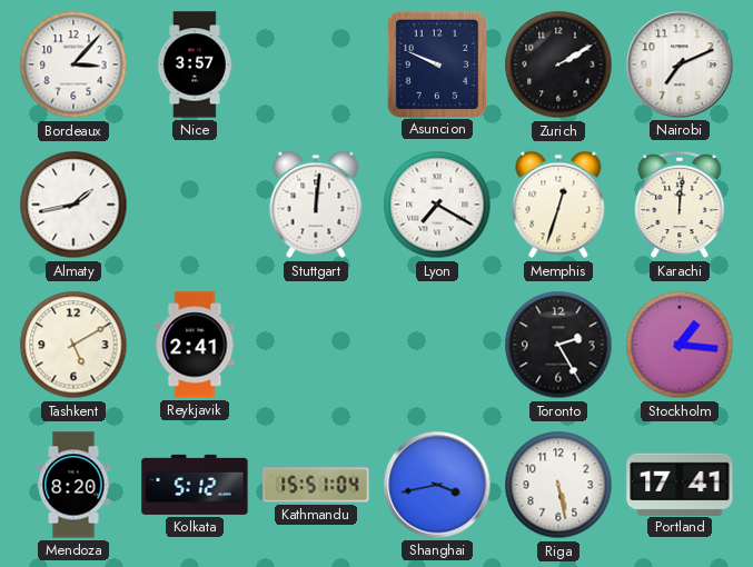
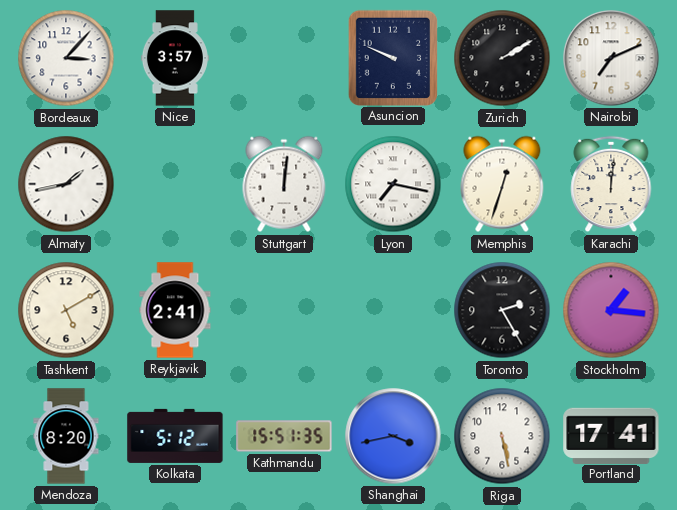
Lyon: 7:20 -> 7:17
Kathmandu: 15:51:04 -> 15:51:35
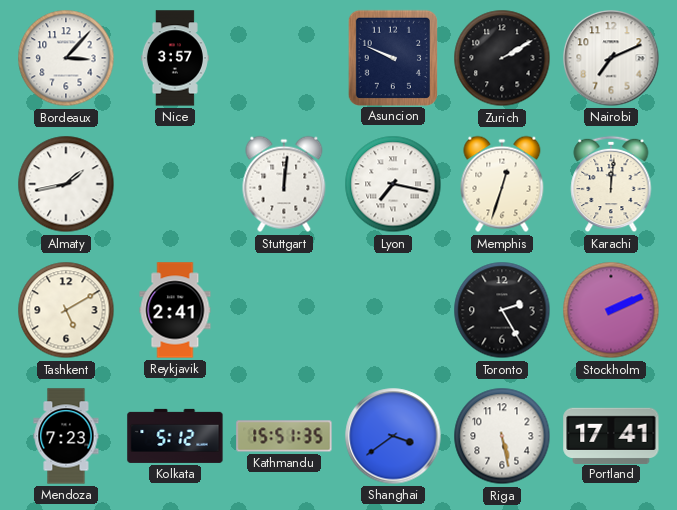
Stockholm: 1:16 -> 2:11
Mendoza: 8:20 -> 7:23
Shanghai: 3:43 -> 3:39
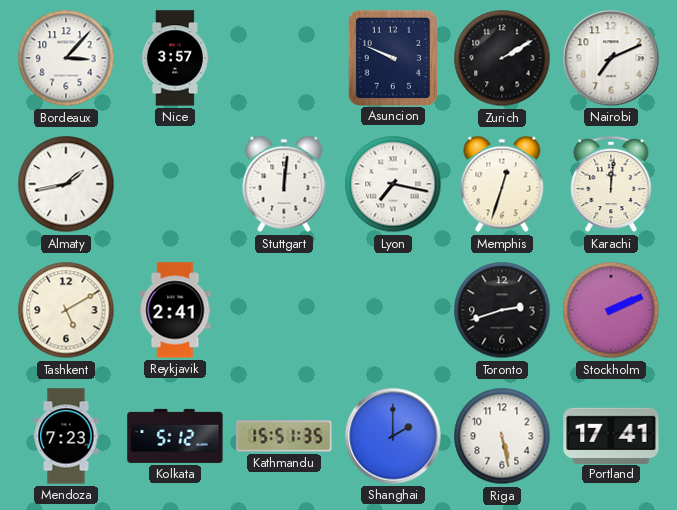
Toronto: 2:25 -> 2:42
Shanghai: 3:39 -> 2:00
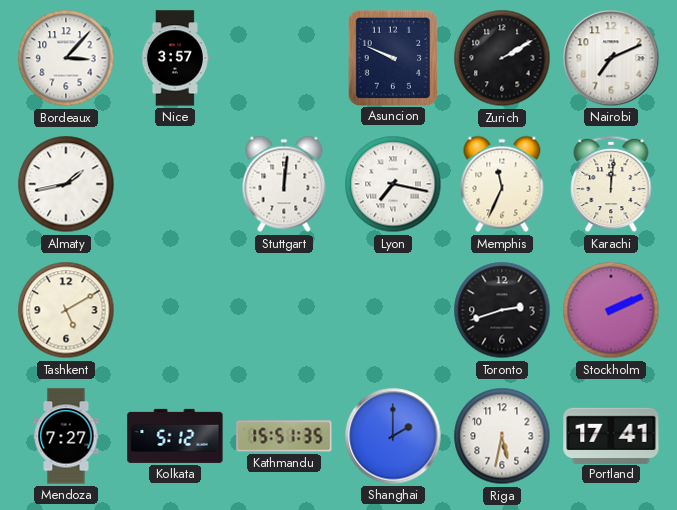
Memphis: 12:33 -> 11:34
Reykjavik: 2:41 -> none
Mendoza: 7:23 -> 7:27
Riga: 5:28 -> 5:32
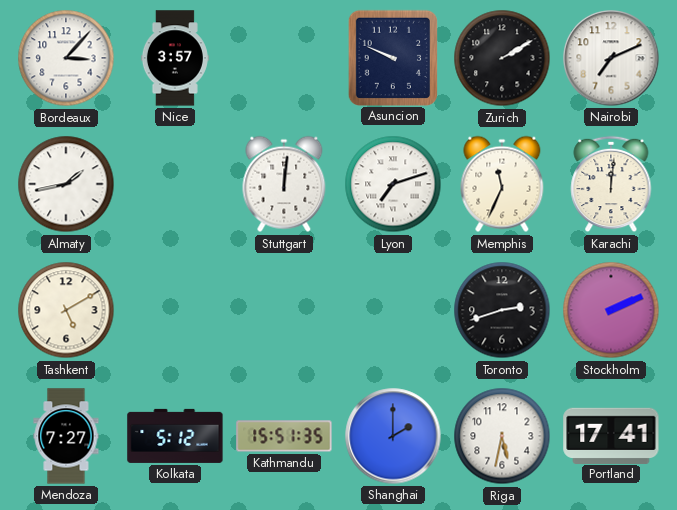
Lyon: 7:17 -> 7:12
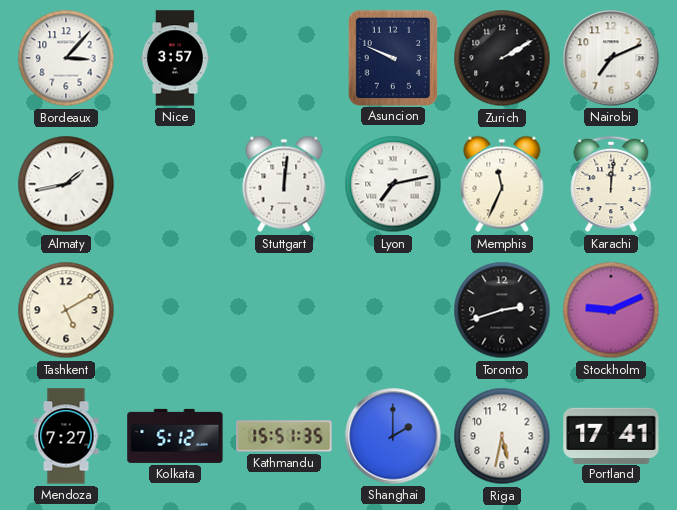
Lyon: 7:12 -> 7:13
Stockholm: 2:11 -> 9:11
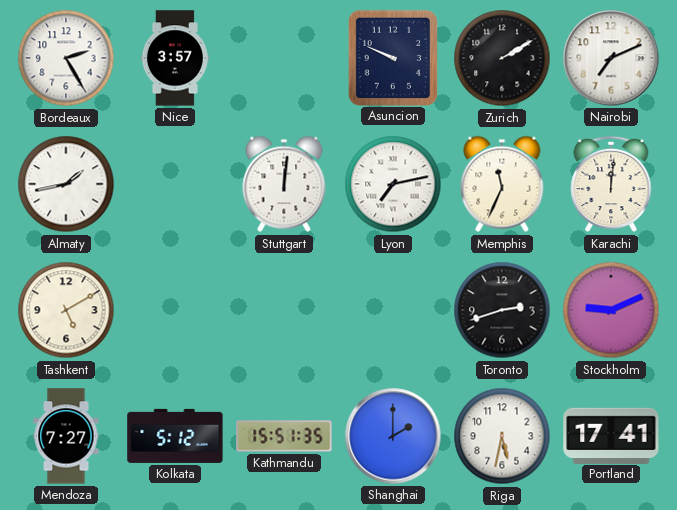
Bordeaux: 3:07 -> 2:25
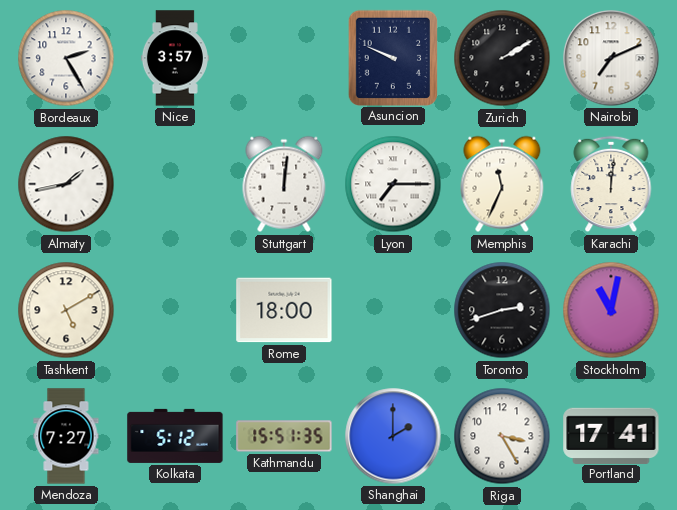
Lyon: 7:13 -> 7:15
Rome: none -> 18:00
Stockholm: 9:11 -> 11:02
Riga: 5:32 -> 3:25
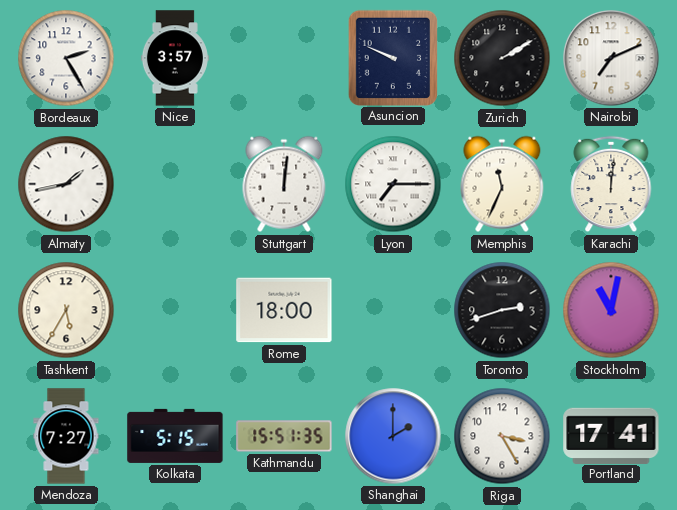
Tashkent: 5:10 -> 5:35
Kolkata: 5:12 -> 5:15
